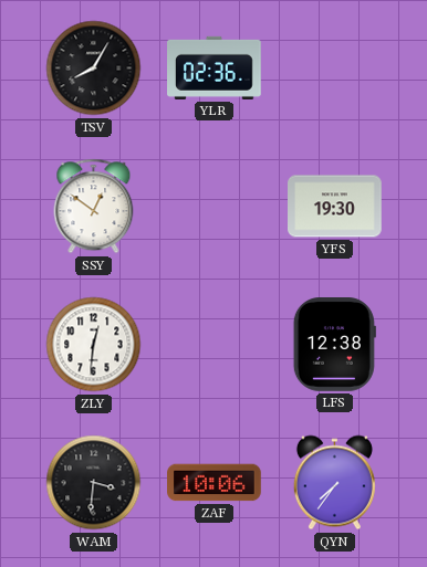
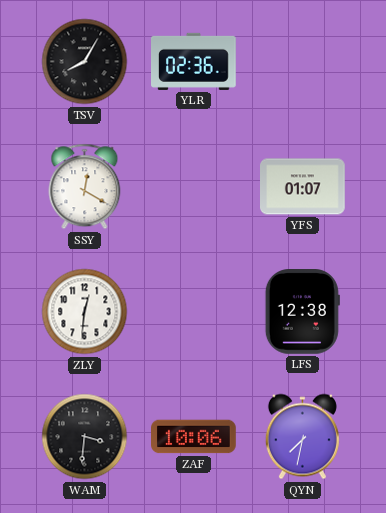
SSY: 12:51 -> 12:20
YFS: 19:30 -> 01:07
QYN: 7:36 -> 7:32
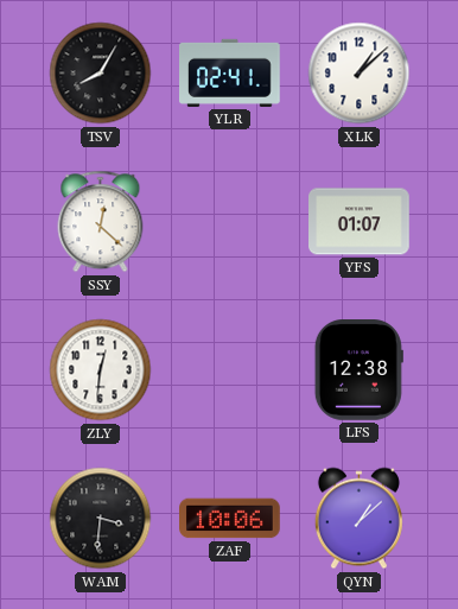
YLR: 02:36 -> 02:41
XLK: none -> 1:08
SSY: 12:20 -> 12:22
QYN: 7:32 -> 1:08
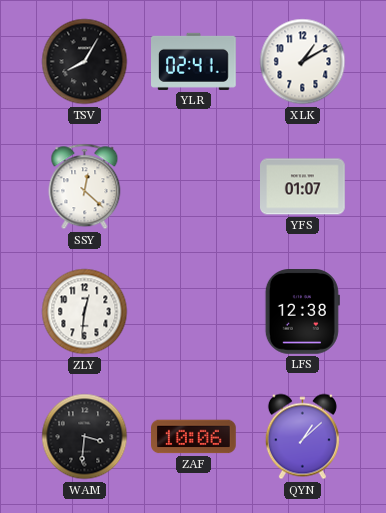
XLK: 1:08 -> 1:10
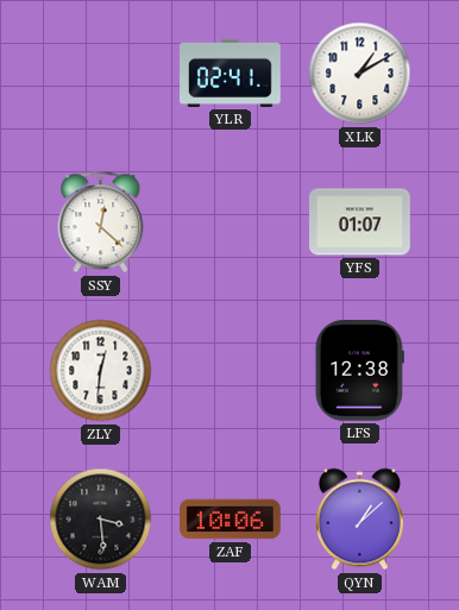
TSV: 8:05 -> none
WAM: 3:31 -> 3:29
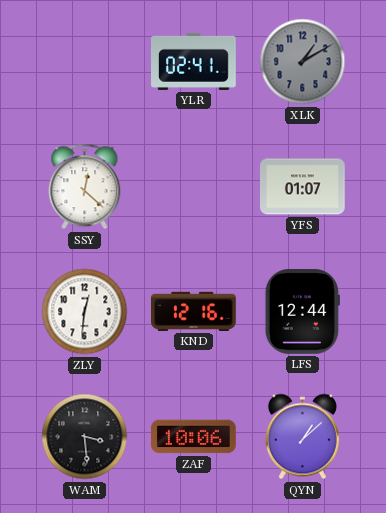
XLK dial: white -> grey
KND: none -> 12:16
LFS: 12:38 -> 12:44
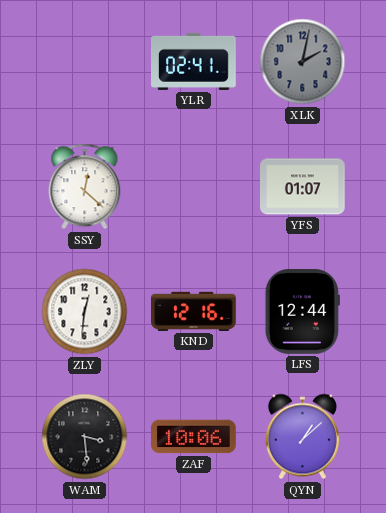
XLK: 1:10 -> 2:02
